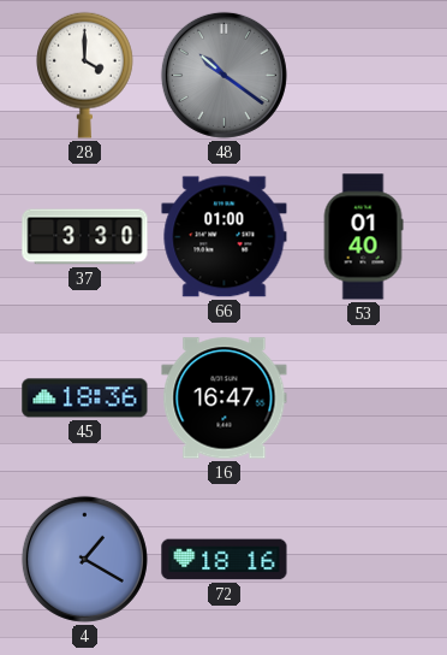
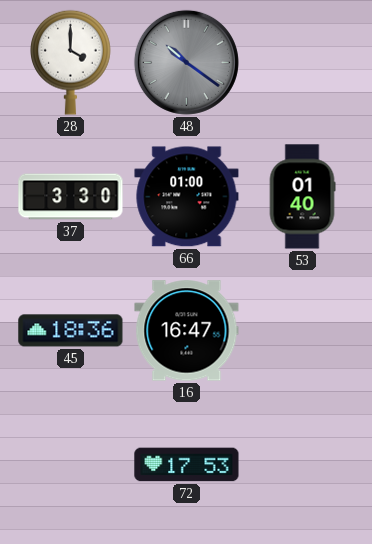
4: 1:20 -> none
72: 18:16 -> 17:53
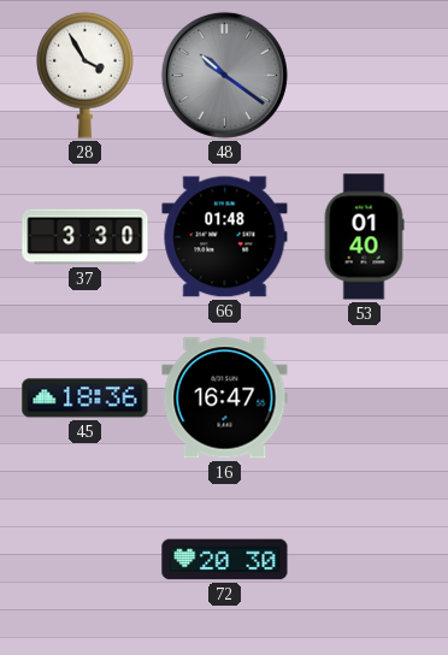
28: 4:00 -> 3:55
66: 01:00 -> 01:48
72: 17:53 -> 20:30
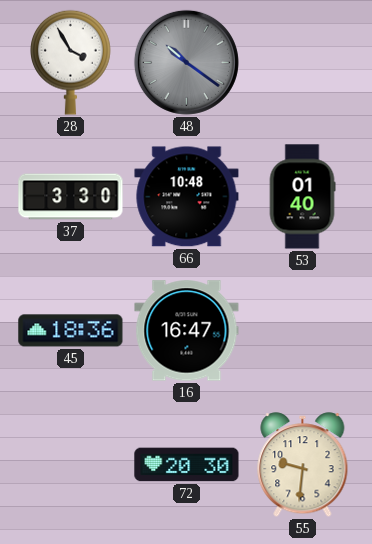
66: 01:48 -> 10:48
55: none -> 9:31
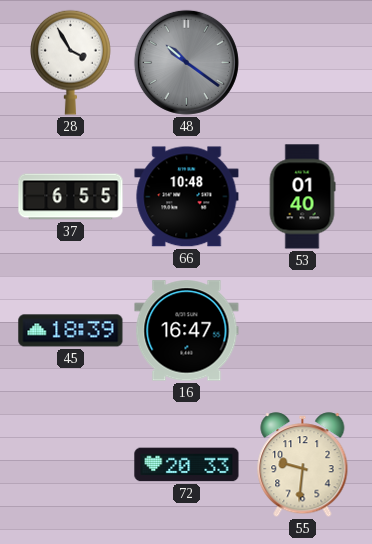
37: 3:30 -> 6:55
45: 18:36 -> 18:39
72: 20:30 -> 20:33
